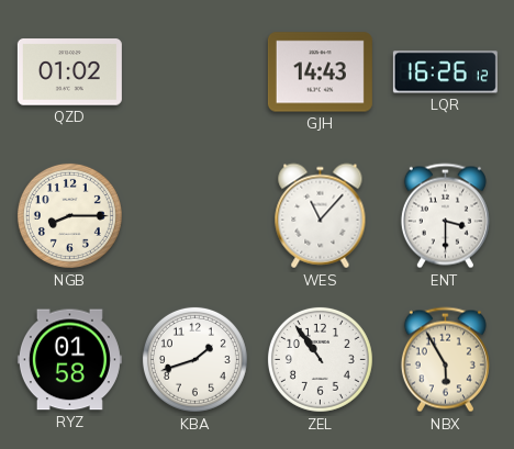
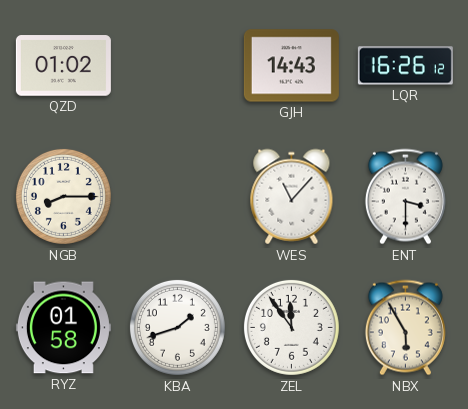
ZEL: 10:54 -> 11:54
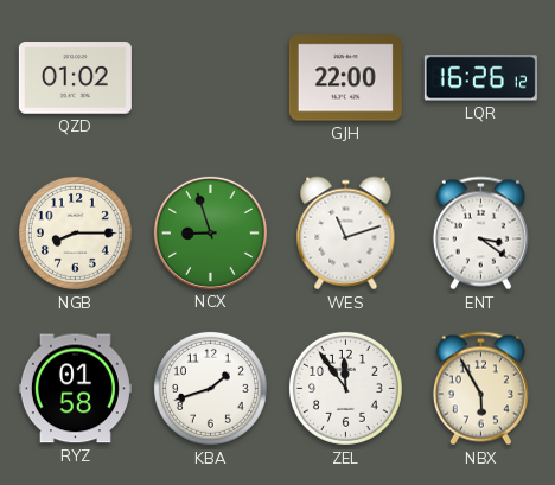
GJH: 14:43 -> 22:00
NCX: none -> 8:57
WES: 11:07 -> 11:12
ENT: 3:30 -> 3:21
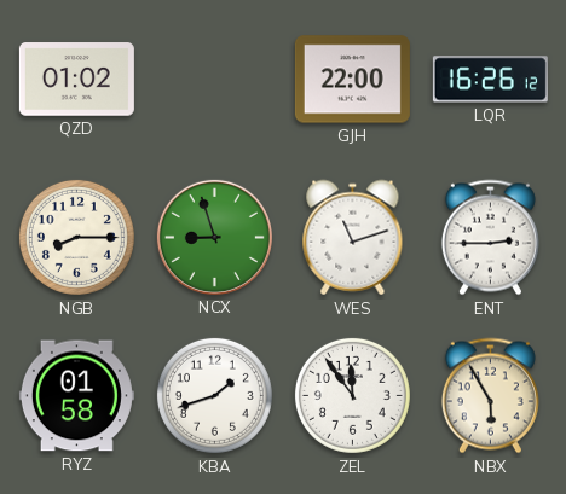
ENT: 3:21 -> 2:45
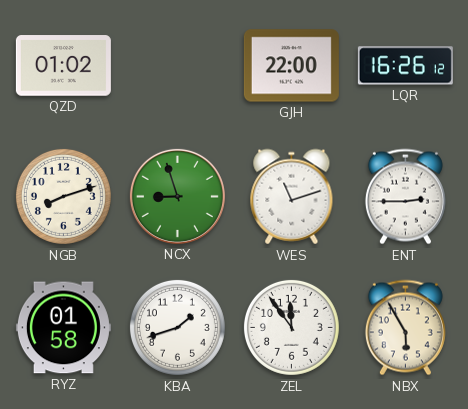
NGB: 8:15 -> 8:12
